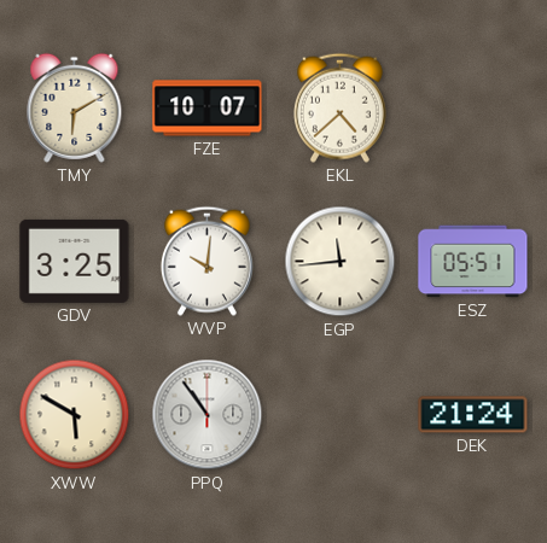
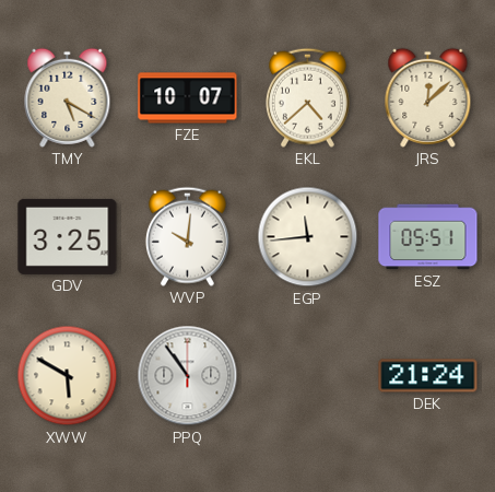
TMY: 6:10 -> 5:20
JRS: none -> 12:08
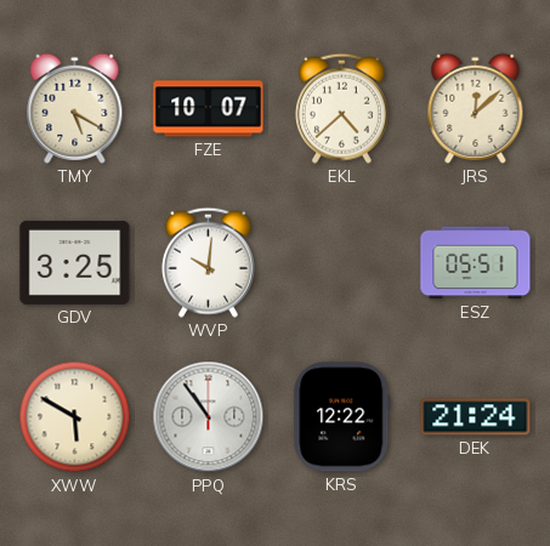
EGP: 11:44 -> none
KRS: none -> 12:22
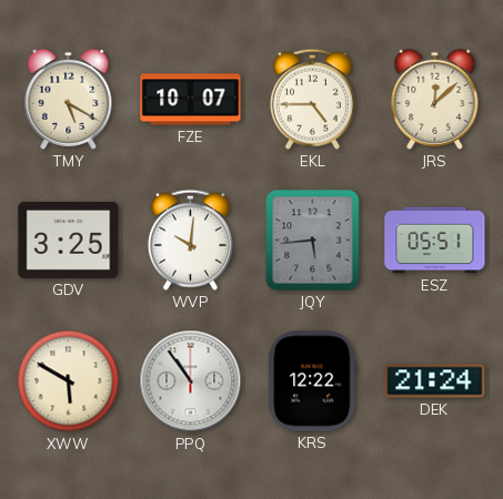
EKL: 4:38 -> 4:45
JQY: none -> 5:44
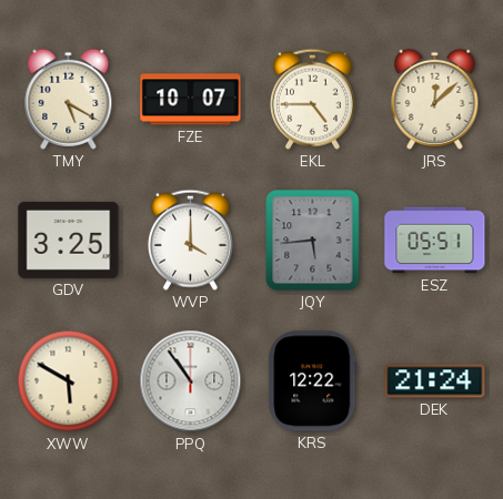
WVP: 10:01 -> 4:00
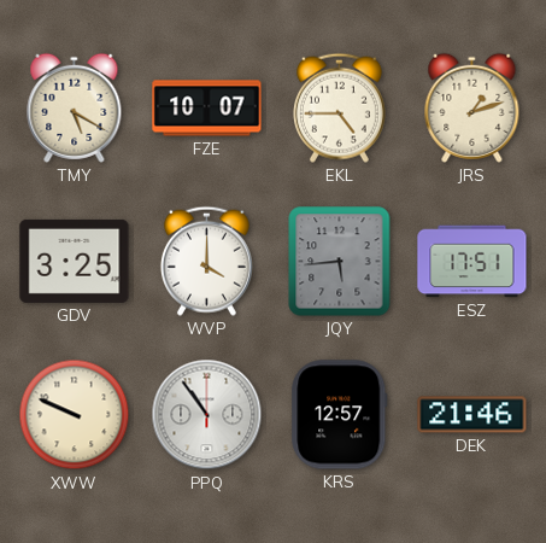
JRS: 12:08 -> 1:12
ESZ: 05:51 -> 17:51
XWW: 5:50 -> 9:49
KRS: 12:22 -> 12:57
DEK: 21:24 -> 21:46
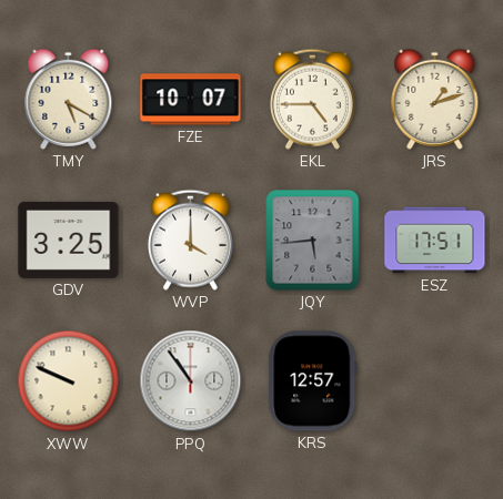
DEK: 21:46 -> none
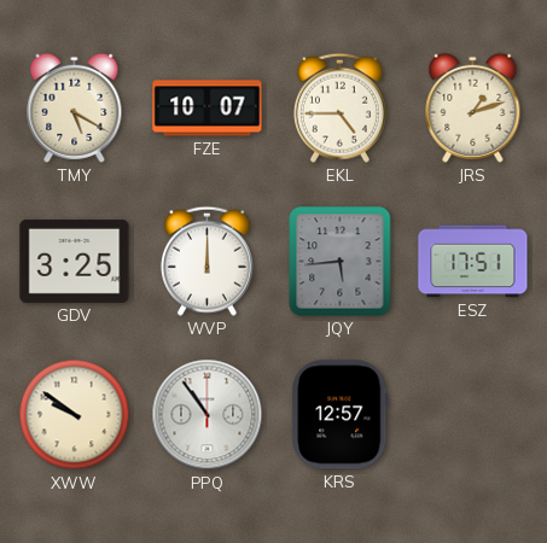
WVP: 4:00 -> 12:00
XWW: 9:49 -> 9:51
